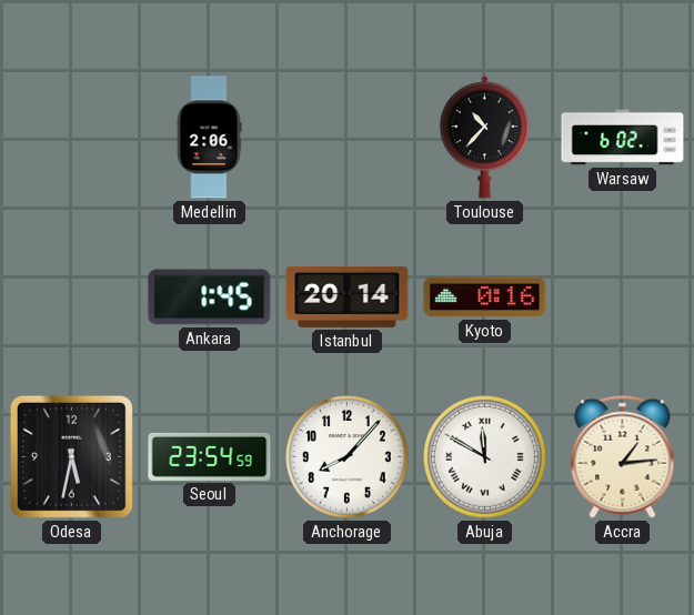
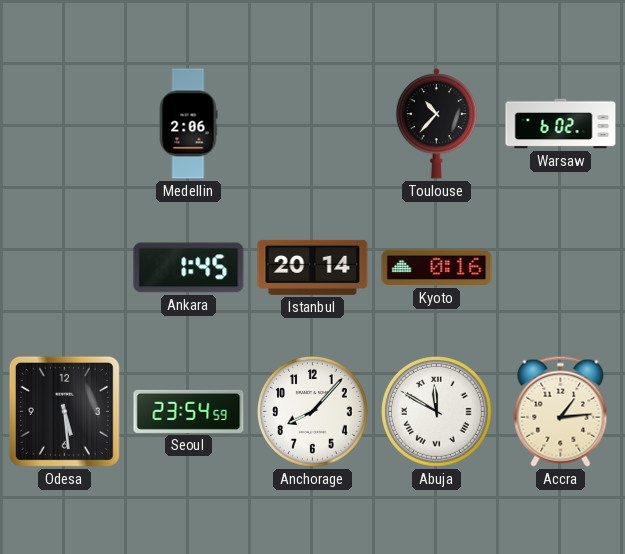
Odesa: 5:32 -> 5:29
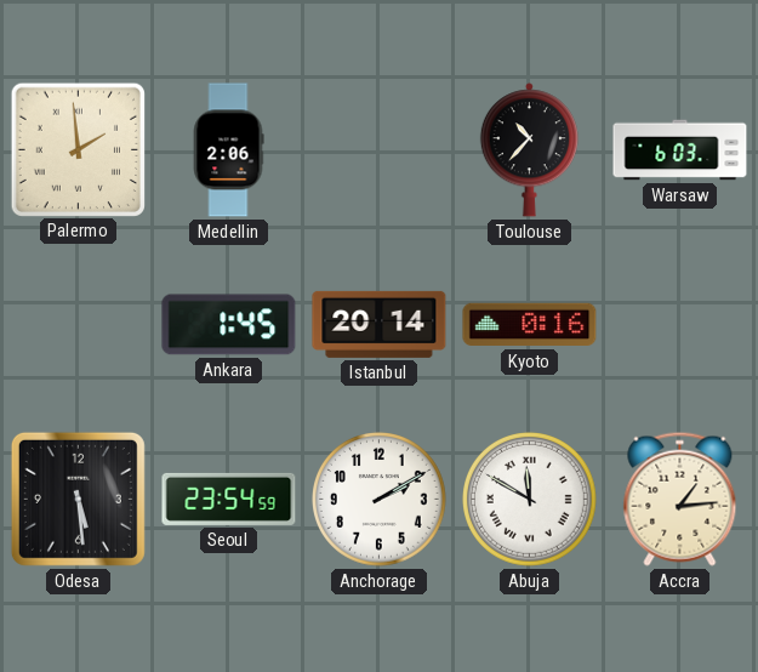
Palermo: none -> 1:59
Warsaw: 6:02 -> 6:03
Anchorage: 8:07 -> 2:10
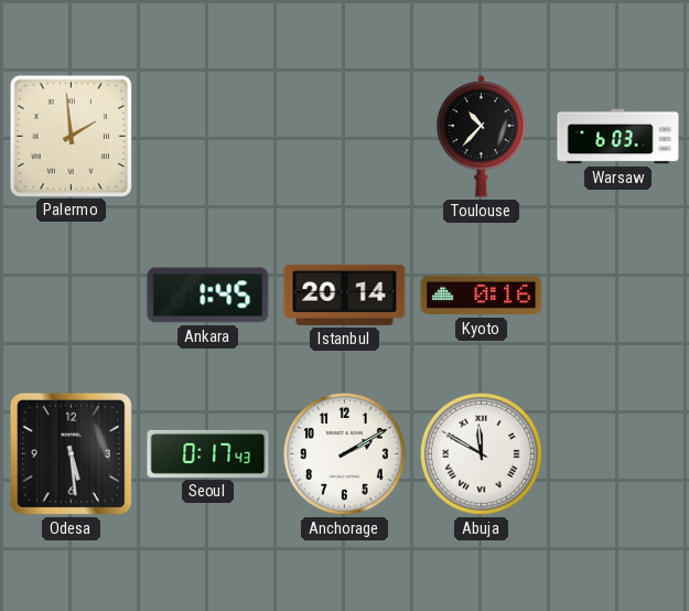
Medellin: 2:06 -> none
Seoul: 23:54 -> 0:17
Accra: 1:14 -> none
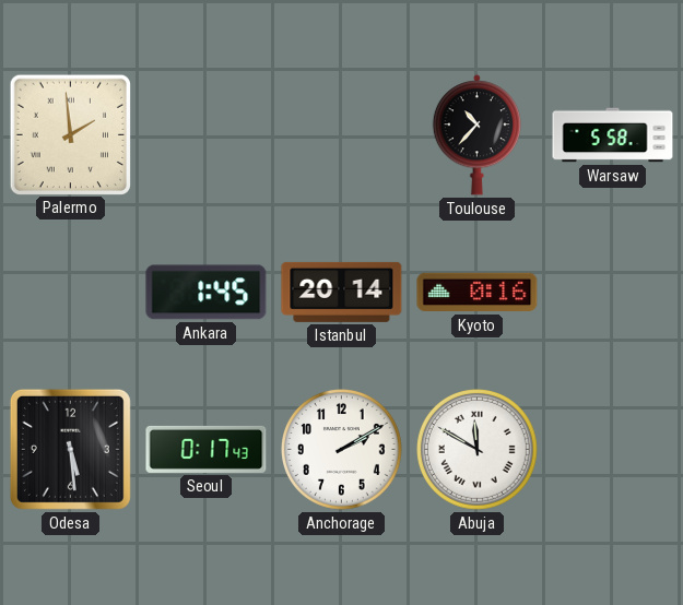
Warsaw: 6:03 -> 5:58
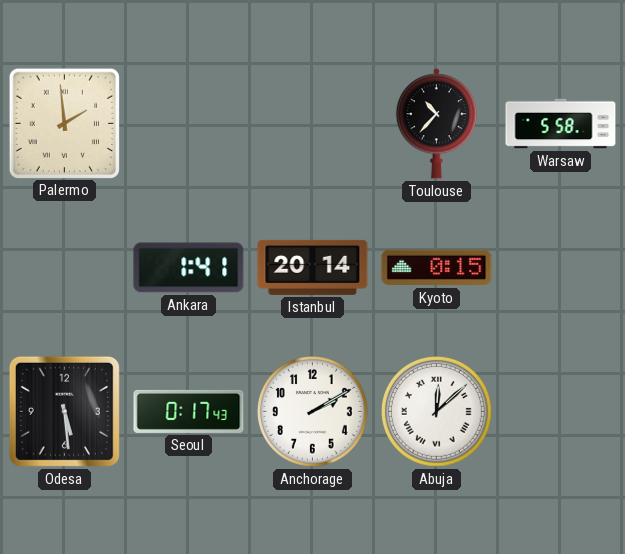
Ankara: 1:45 -> 1:41
Kyoto: 0:16 -> 0:15
Abuja: 11:50 -> 12:08
